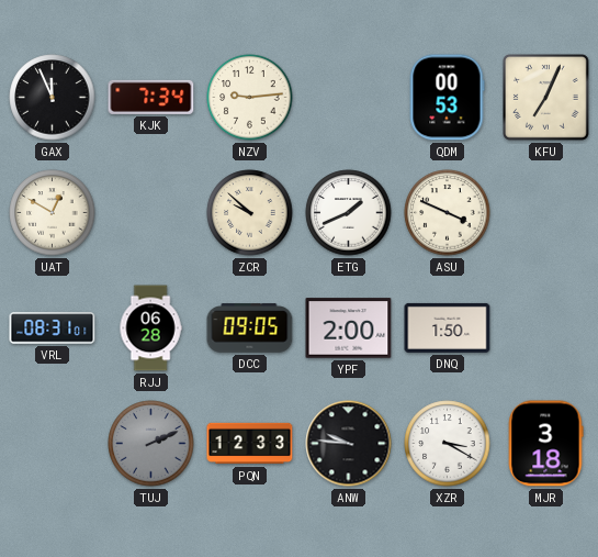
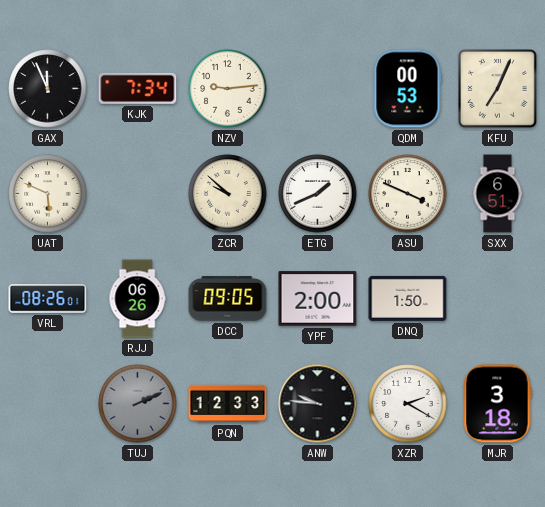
UAT: 12:50 -> 5:49
SXX: none -> 6:51
VRL: 08:31 -> 08:26
RJJ: 06:28 -> 06:26
XZR: 3:20 -> 2:20
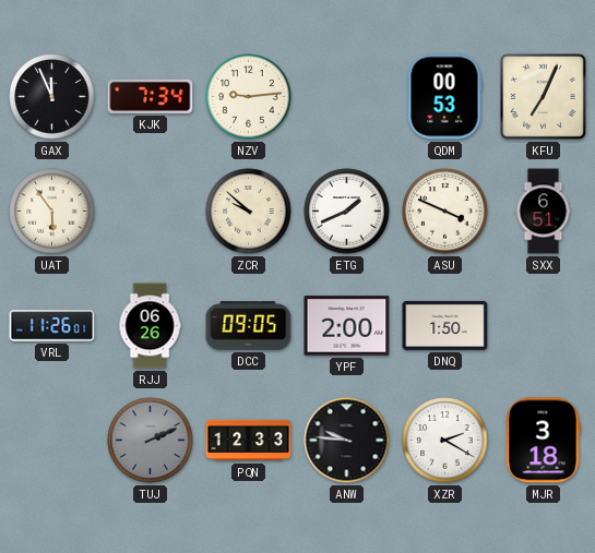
UAT: 5:49 -> 5:54
VRL: 08:26 -> 11:26
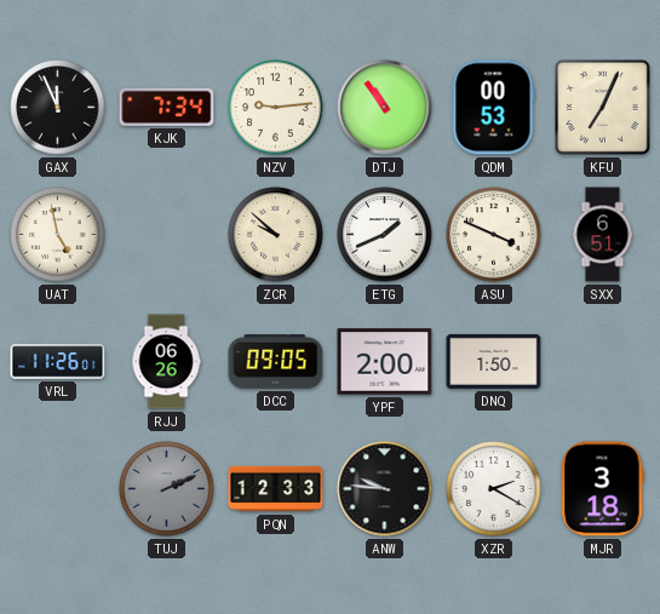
DTJ: none -> 10:54
UAT: 5:54 -> 4:58
